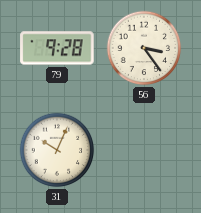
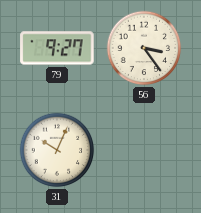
79: 9:28 -> 9:27
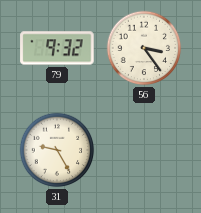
79: 9:27 -> 9:32
31: 10:04 -> 9:25
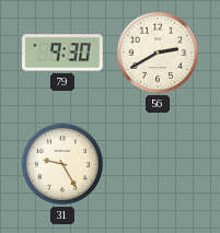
79: 9:32 -> 9:30
56: 3:24 -> 2:40
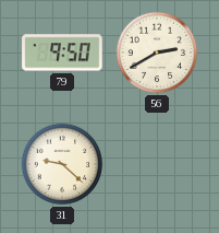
79: 9:30 -> 9:50
31: 9:25 -> 9:22
